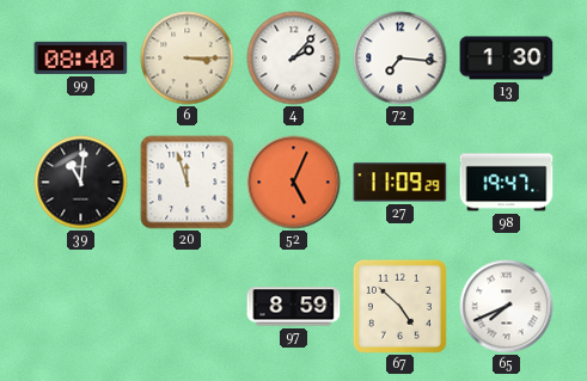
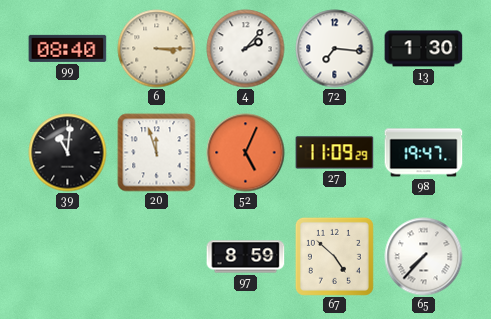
65: 7:41 -> 7:37
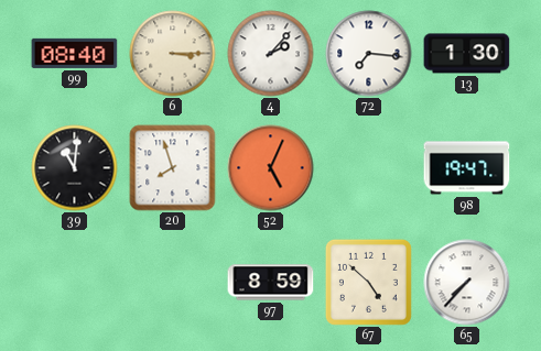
20: 11:57 -> 7:57
27: 11:09 -> none
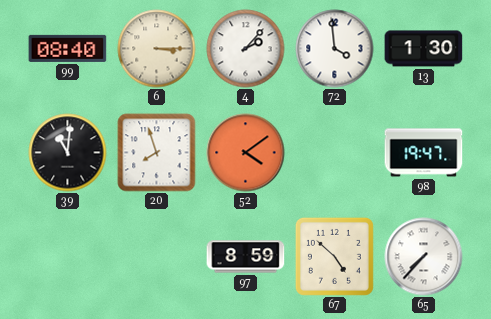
72: 7:16 -> 3:59
52: 5:04 -> 4:09
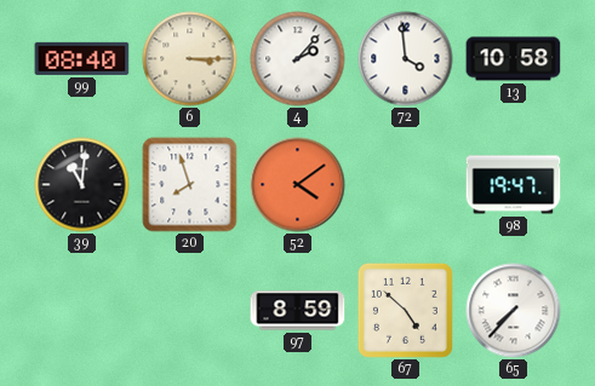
13: 1:30 -> 10:58
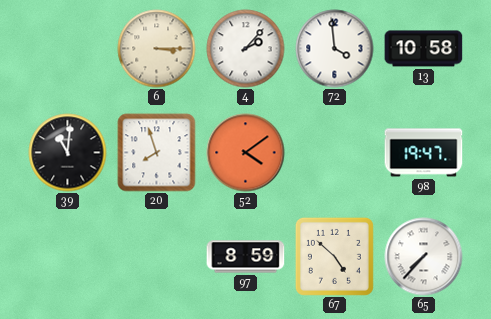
99: 08:40 -> none
